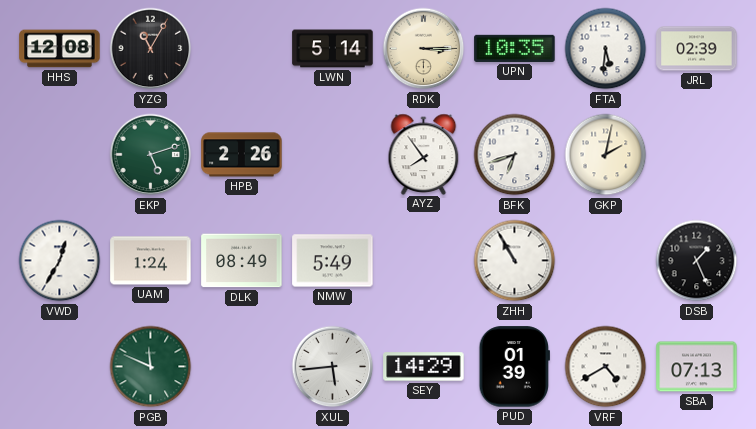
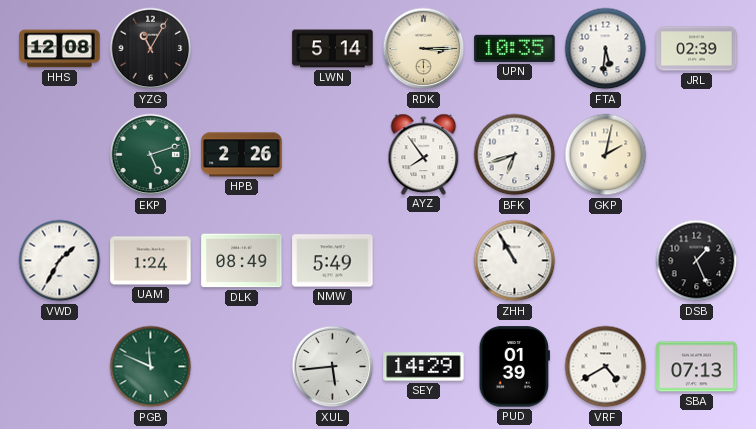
VWD: 12:35 -> 1:35
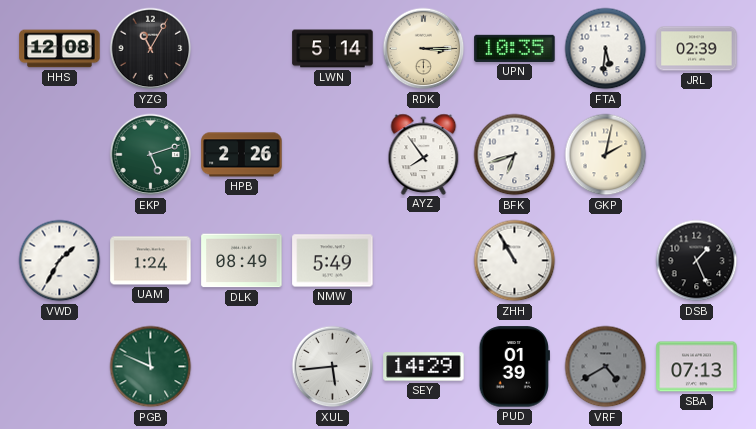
VRF dial: white -> grey
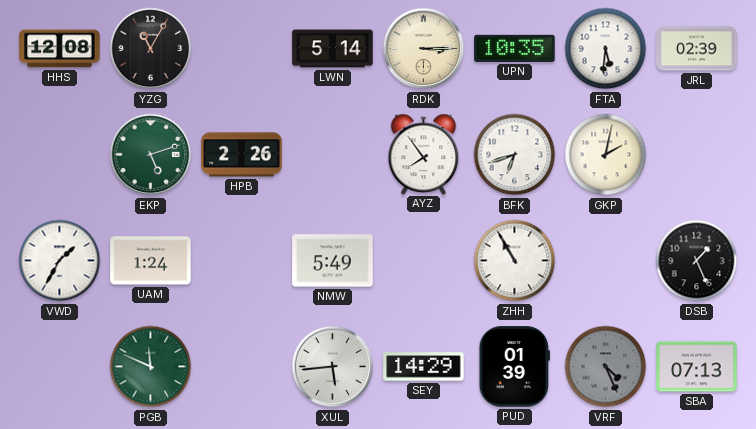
DLK: 08:49 -> none
VRF: 4:40 -> 4:26
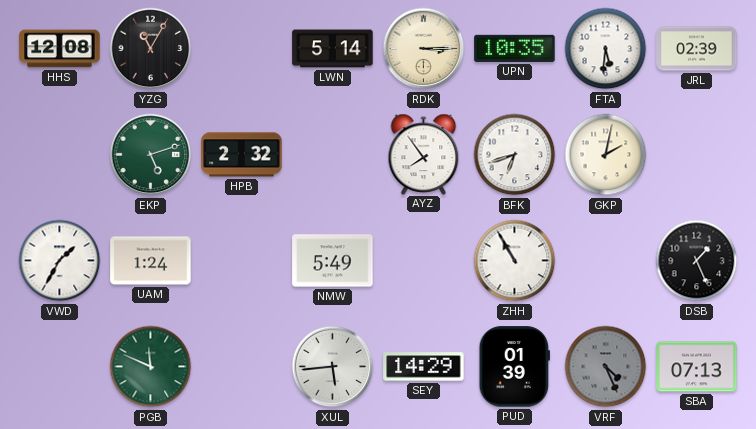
HPB: 2:26 -> 2:32
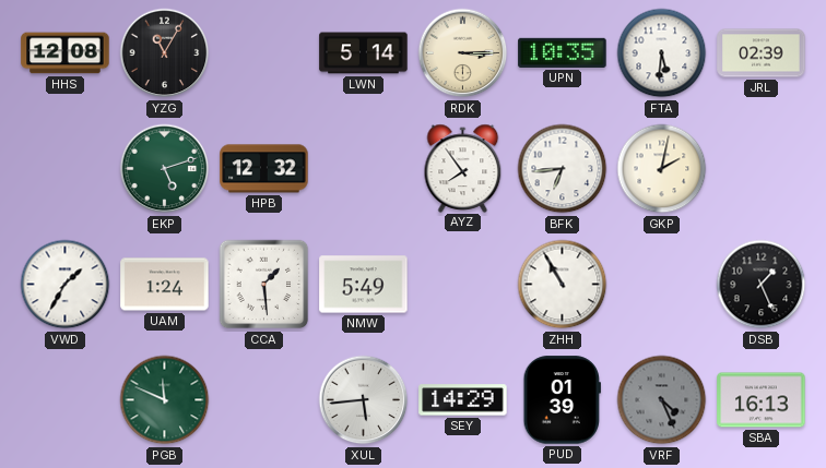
HPB: 2:32 -> 12:32
BFK: 6:42 -> 6:44
CCA: none -> 1:29
SBA: 07:13 -> 16:13
